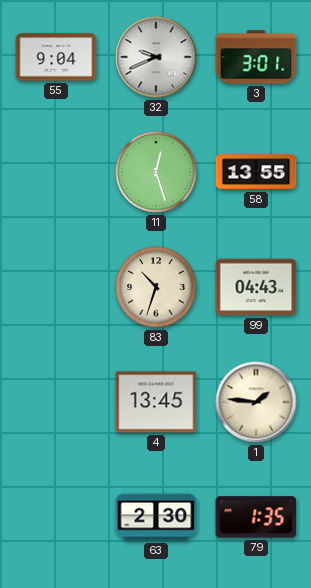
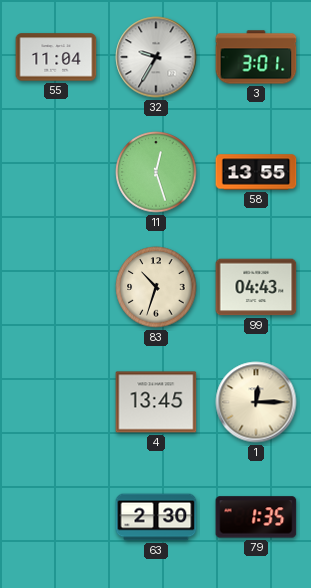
55: 9:04 -> 11:04
32: 9:41 -> 9:35
1: 1:46 -> 12:15
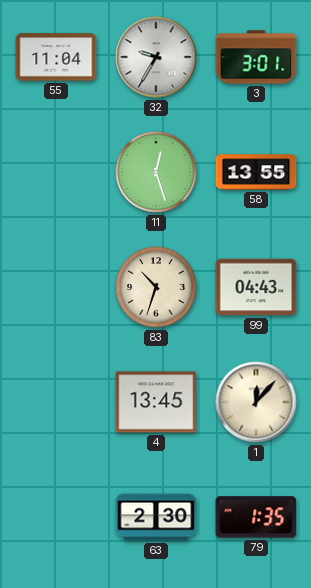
1: 12:15 -> 12:07
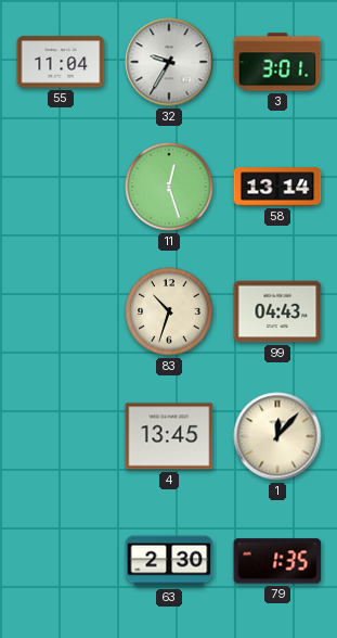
58: 13:55 -> 13:14
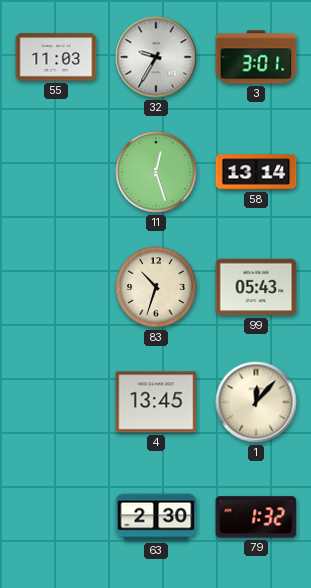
55: 11:04 -> 11:03
99: 04:43 -> 05:43
79: 1:35 -> 1:32
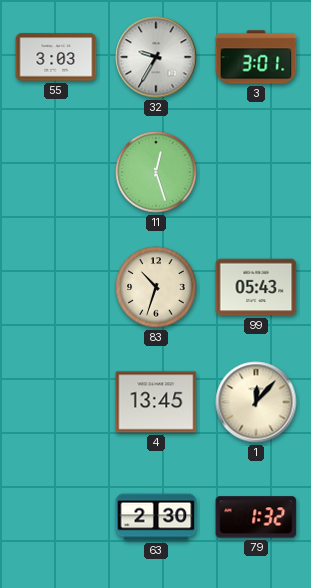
55: 11:03 -> 3:03
58: 13:14 -> none
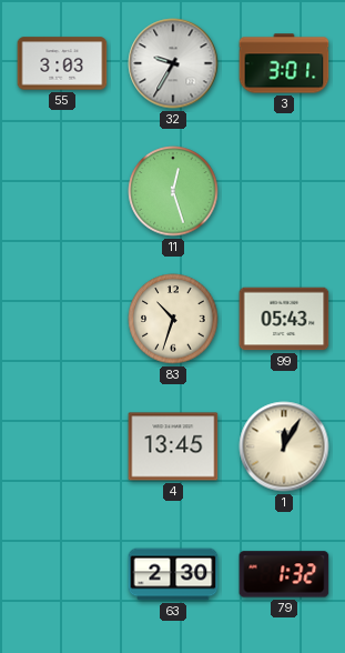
1: 12:07 -> 12:05
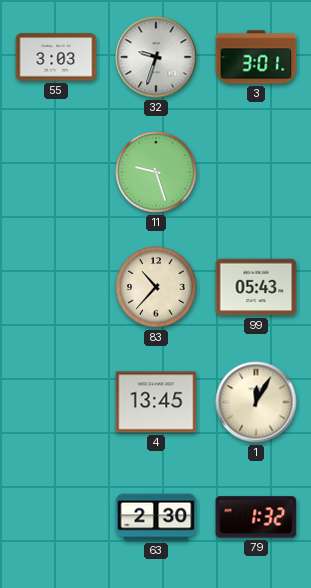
32: 9:35 -> 9:33
11: 12:27 -> 9:27
83: 10:33 -> 10:37
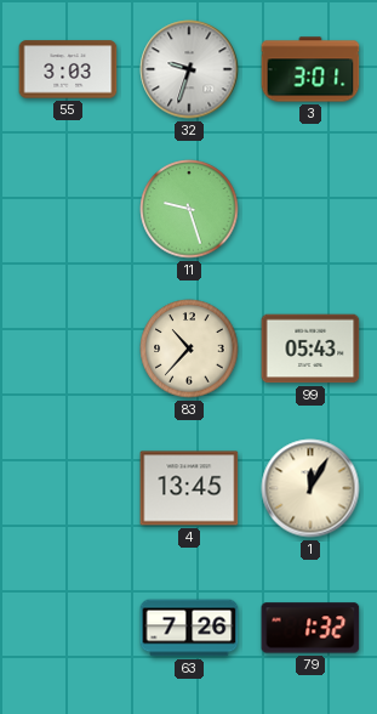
63: 2:30 -> 7:26
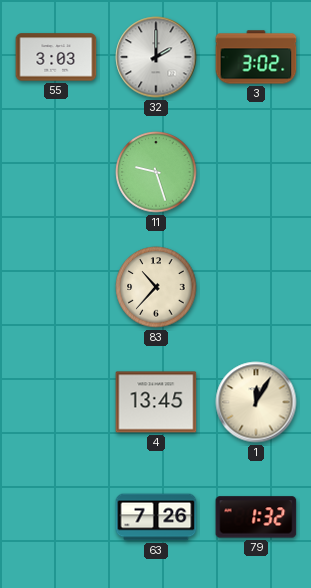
32: 9:33 -> 2:00
3: 3:01 -> 3:02
99: 05:43 -> none
